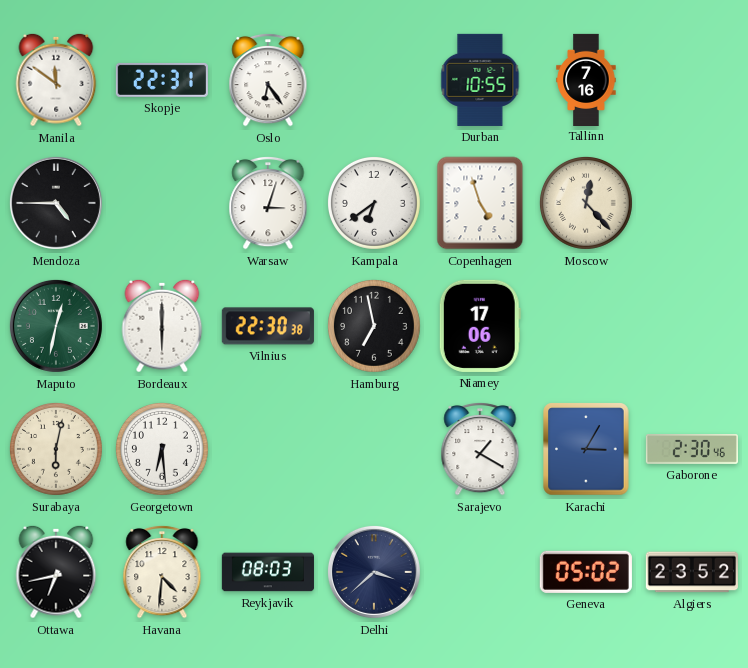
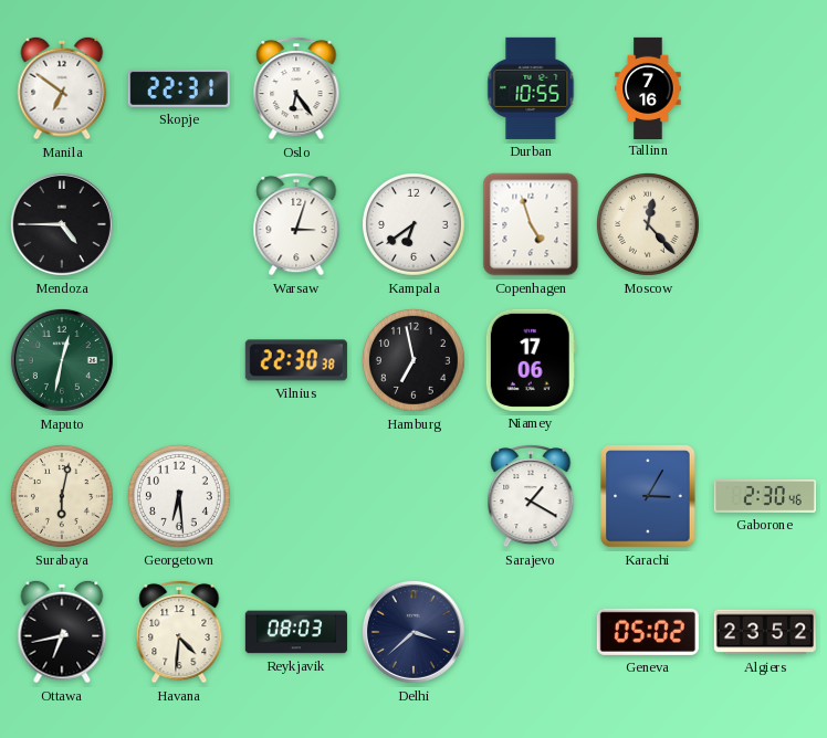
Manila: 11:51 -> 6:51
Bordeaux: 6:00 -> none
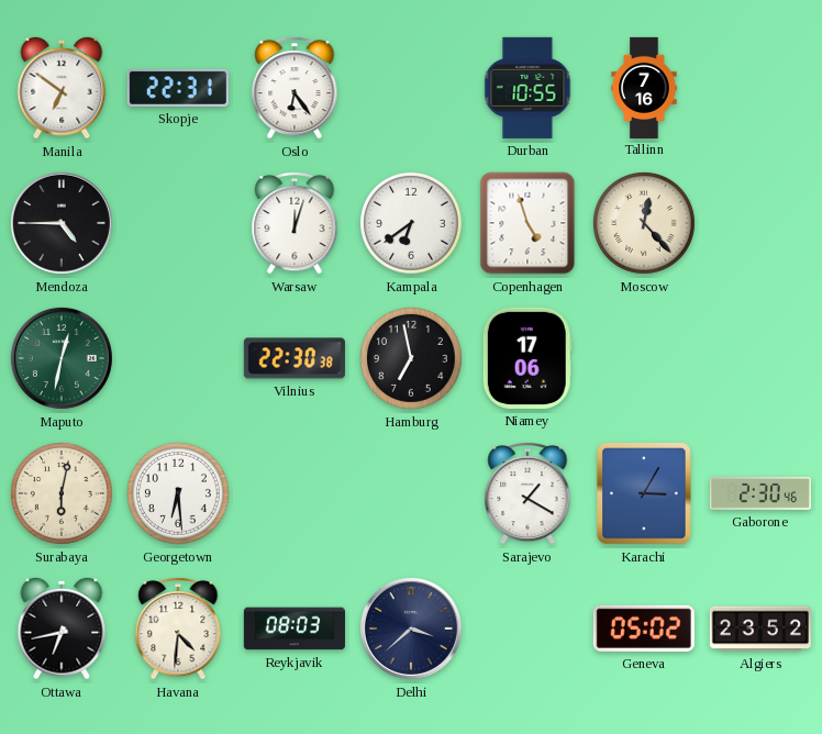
Warsaw: 3:03 -> 12:03
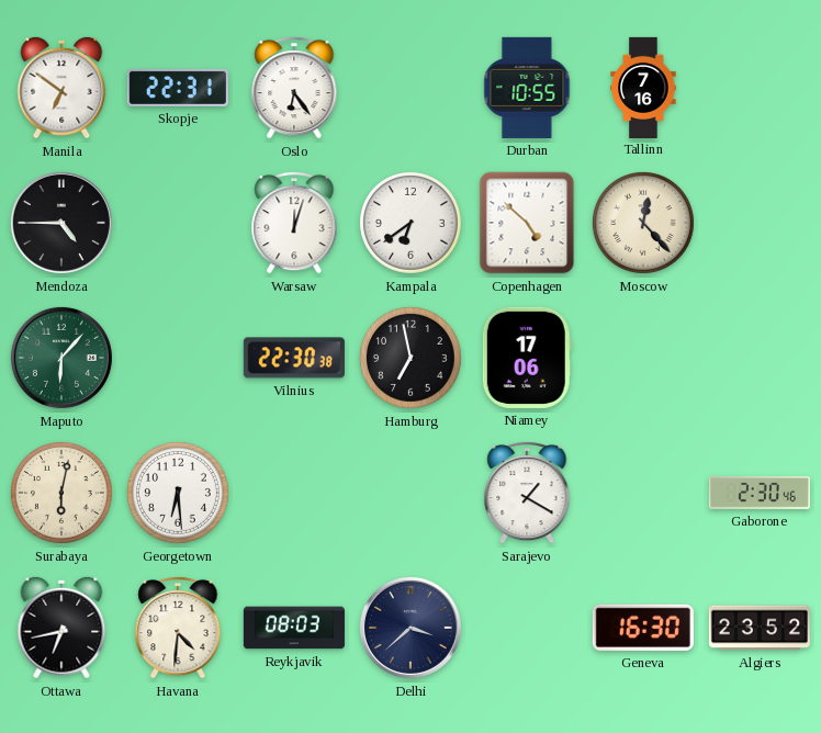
Copenhagen: 4:57 -> 4:52
Maputo: 12:32 -> 6:07
Karachi: 3:05 -> none
Geneva: 05:02 -> 16:30
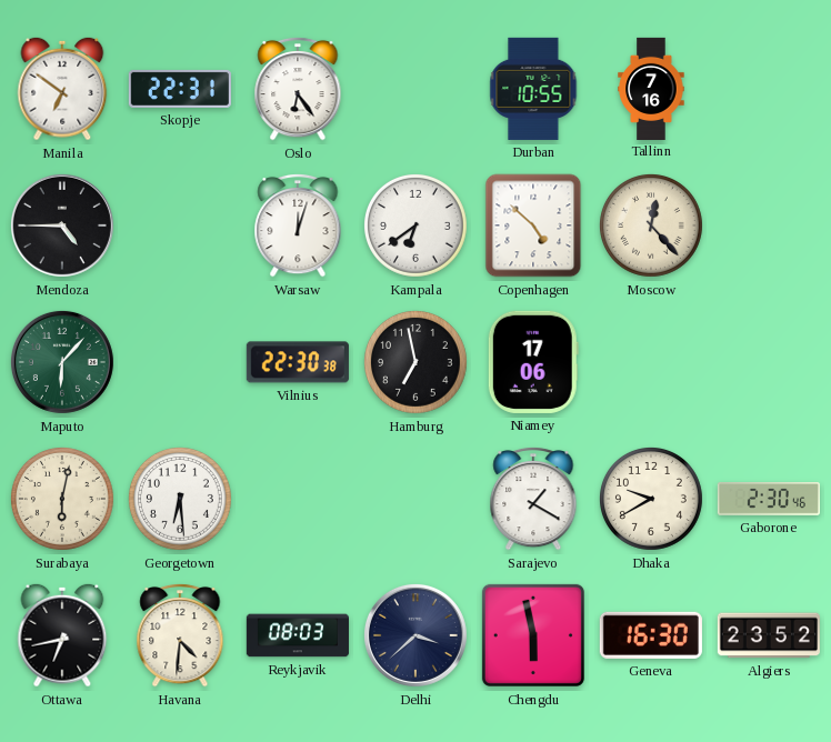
Dhaka: none -> 9:40
Chengdu: none -> 5:58
